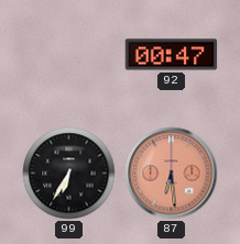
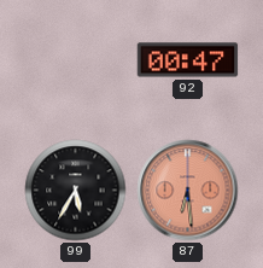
99: 6:35 -> 5:35
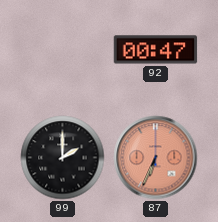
99: 5:35 -> 2:00
87: 6:29 -> 6:34
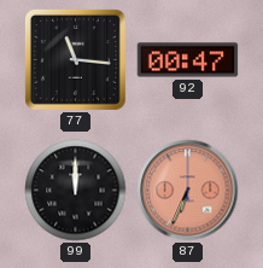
77: none -> 11:16
99: 2:00 -> 12:00
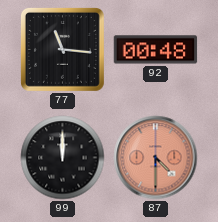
92: 00:47 -> 00:48
87: 6:34 -> 4:30
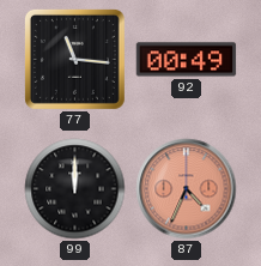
92: 00:48 -> 00:49
87: 4:30 -> 4:34
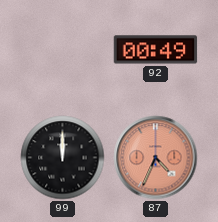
77: 11:16 -> none
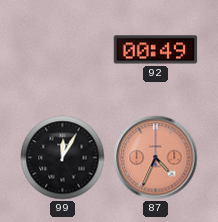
99: 12:00 -> 12:05
